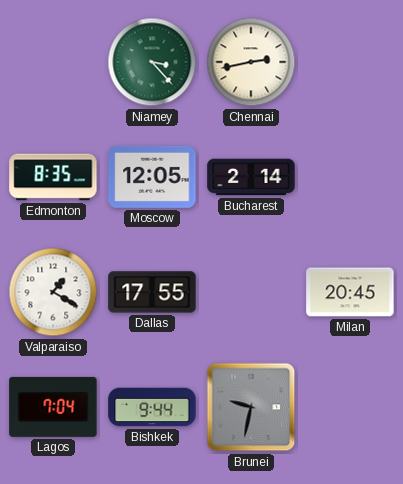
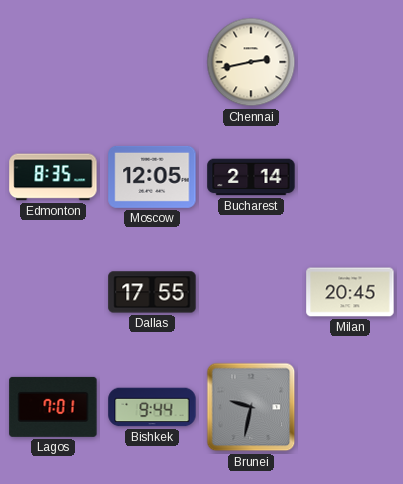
Niamey: 3:23 -> none
Valparaiso: 1:20 -> none
Lagos: 7:04 -> 7:01
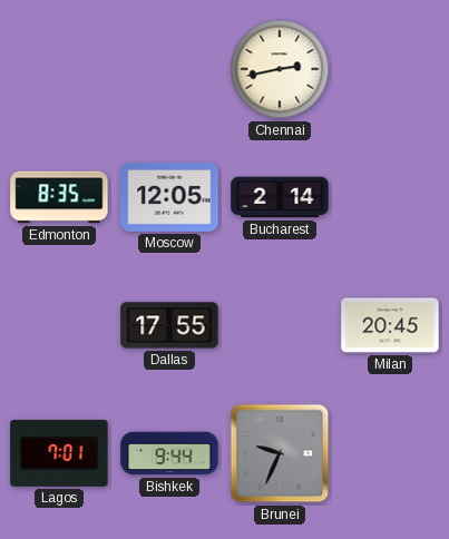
Brunei: 9:32 -> 9:34
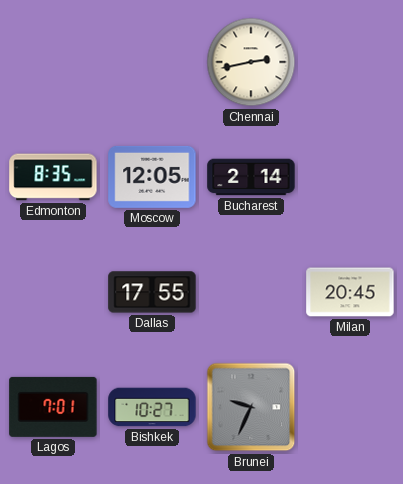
Bishkek: 9:44 -> 10:27
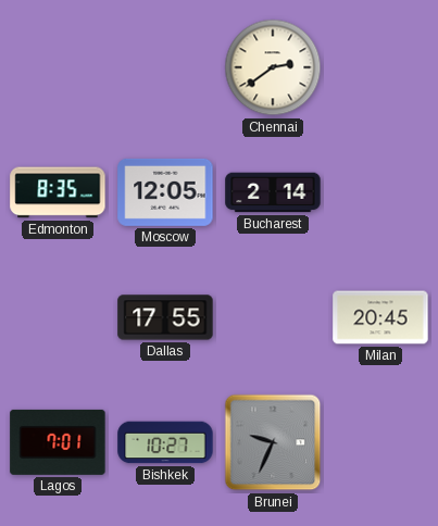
Chennai: 2:43 -> 2:39
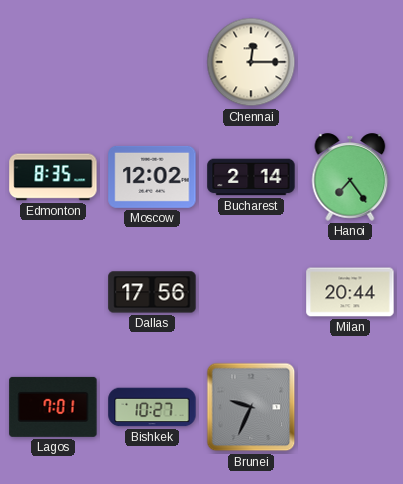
Chennai: 2:39 -> 12:15
Moscow: 12:05 -> 12:02
Hanoi: none -> 7:24
Dallas: 17:55 -> 17:56
Milan: 20:45 -> 20:44
